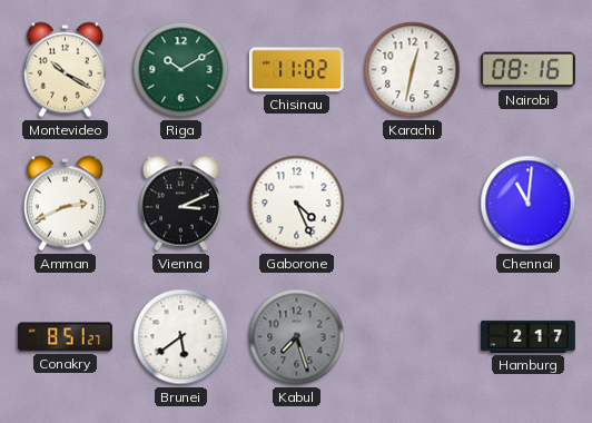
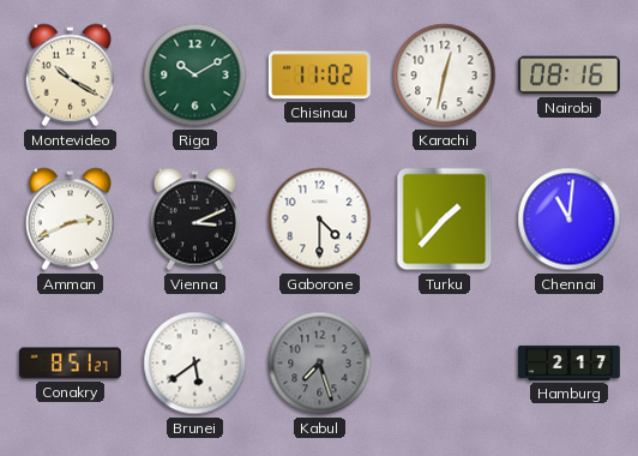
Gaborone: 4:26 -> 4:30
Turku: none -> 1:37
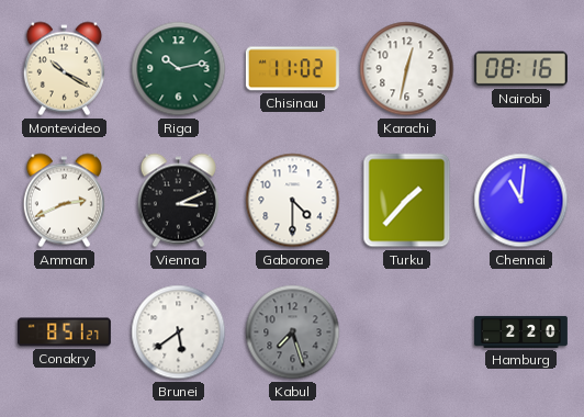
Riga: 10:10 -> 10:13
Hamburg: 2:17 -> 2:20
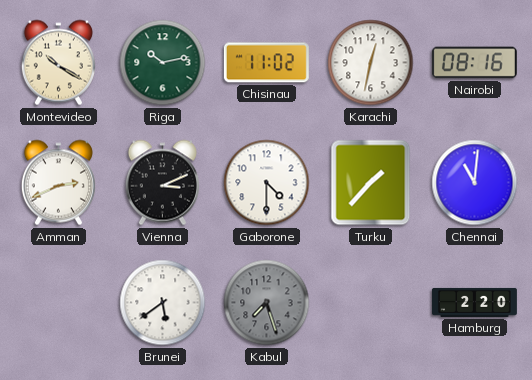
Conakry: 8:51 -> none
